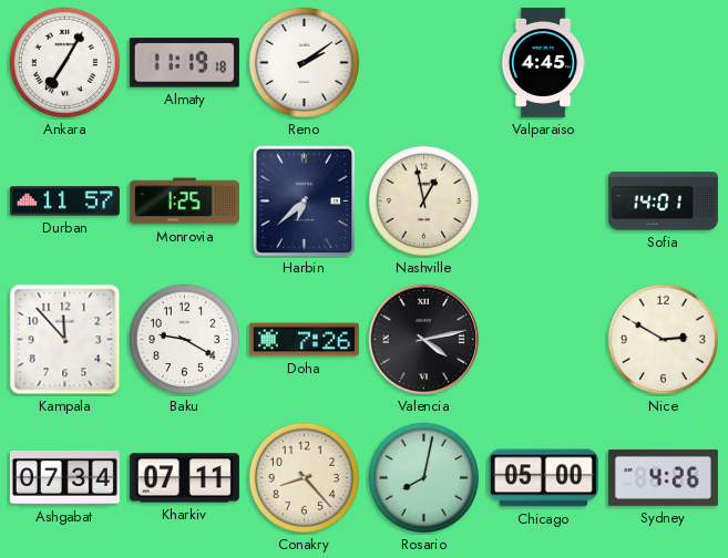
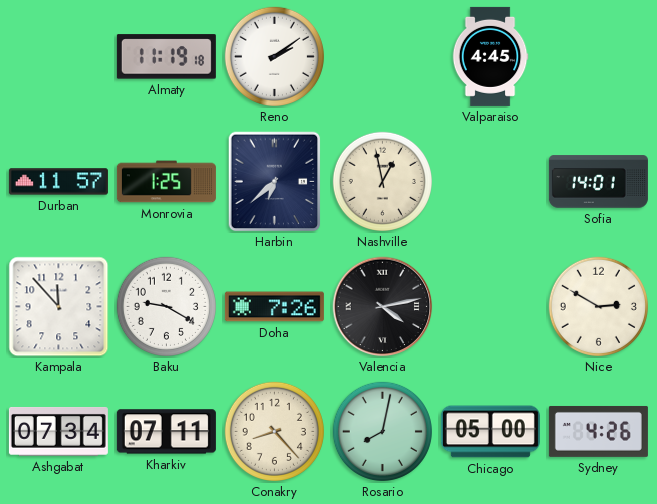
Ankara: 7:05 -> none
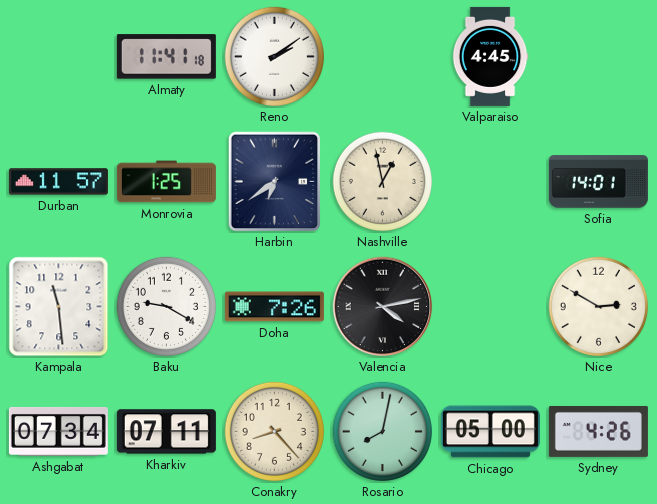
Almaty: 11:19 -> 11:41
Harbin: 6:38 -> 6:39
Kampala: 11:53 -> 11:29
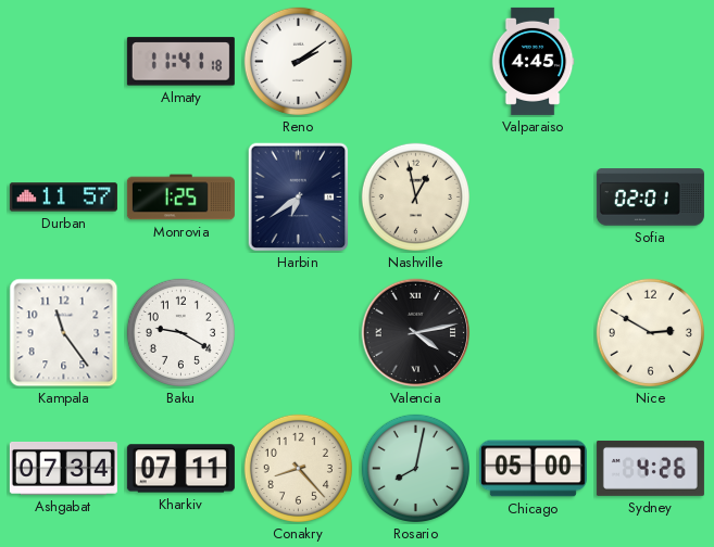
Sofia: 14:01 -> 02:01
Kampala: 11:29 -> 11:24
Doha: 7:26 -> none
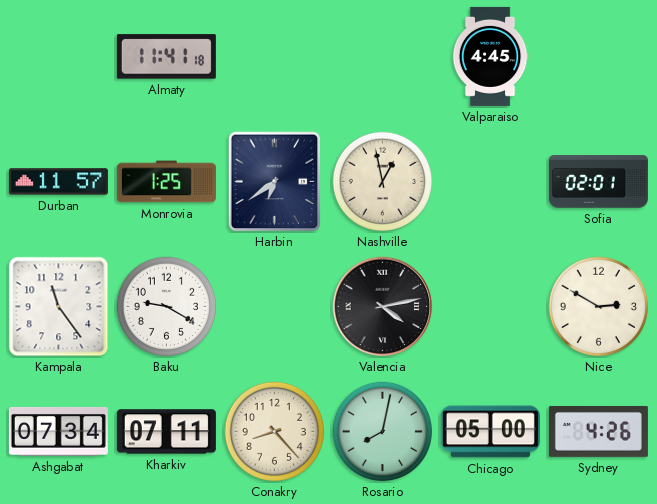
Reno: 2:09 -> none
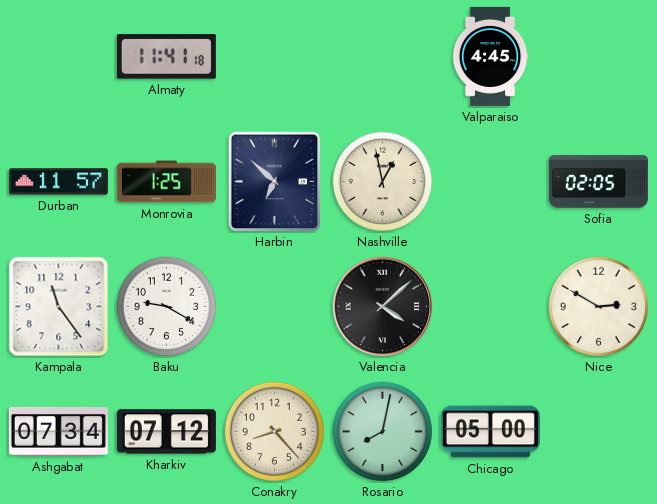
Harbin: 6:39 -> 6:52
Sofia: 02:01 -> 02:05
Valencia: 4:13 -> 4:08
Kharkiv: 07:11 -> 07:12
Sydney: 4:26 -> none
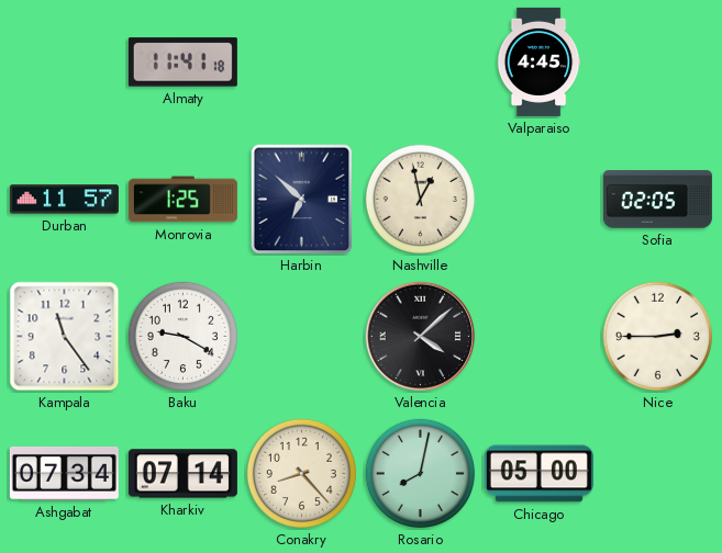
Nice: 2:50 -> 2:45
Kharkiv: 07:12 -> 07:14
